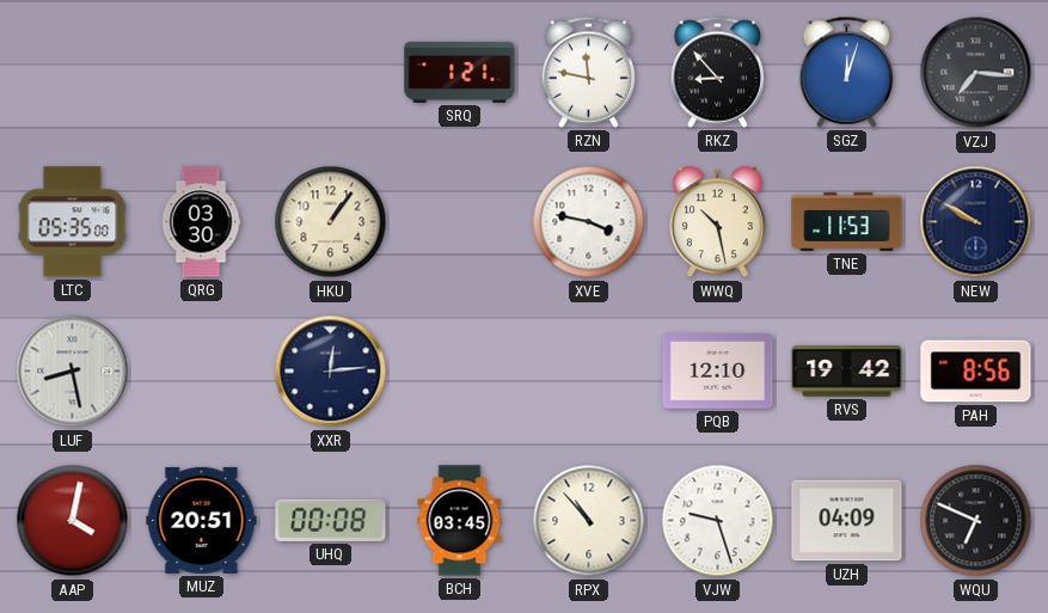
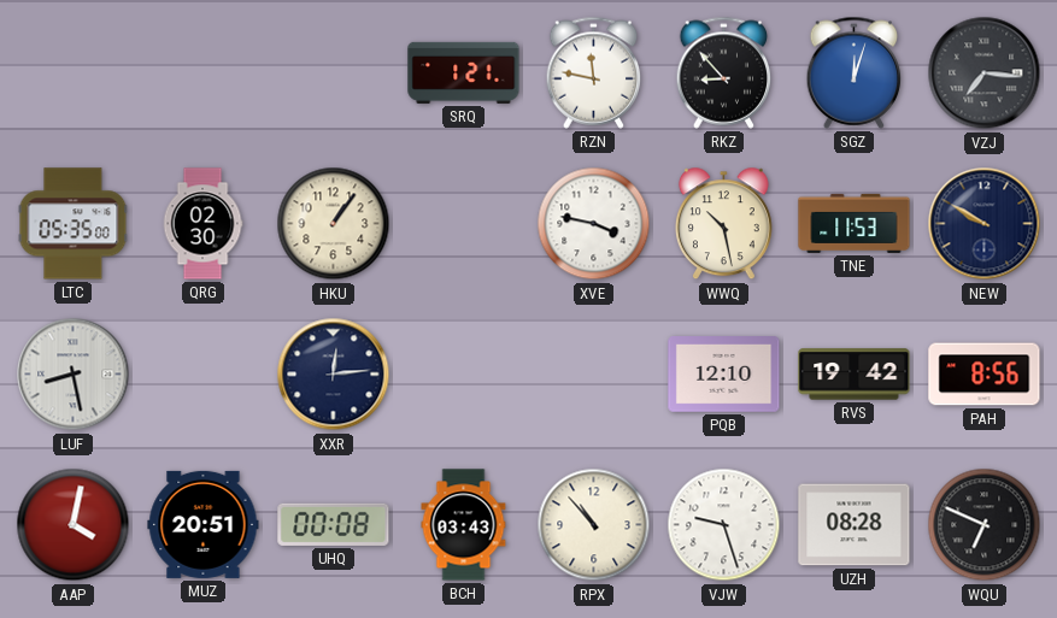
QRG: 03:30 -> 02:30
BCH: 03:45 -> 03:43
UZH: 04:09 -> 08:28
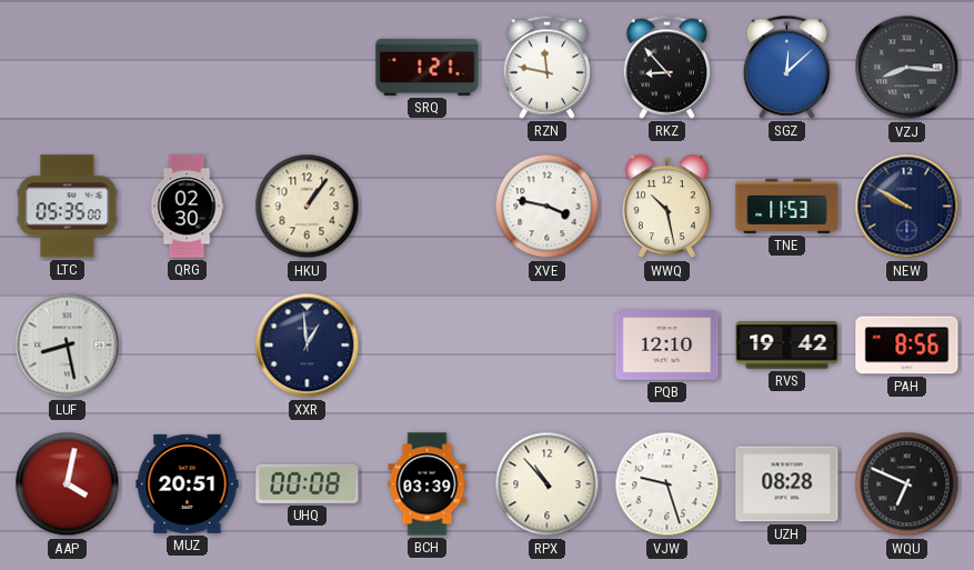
SGZ: 12:03 -> 12:08
VZJ: 7:16 -> 8:16
XXR: 12:14 -> 12:59
BCH: 03:43 -> 03:39
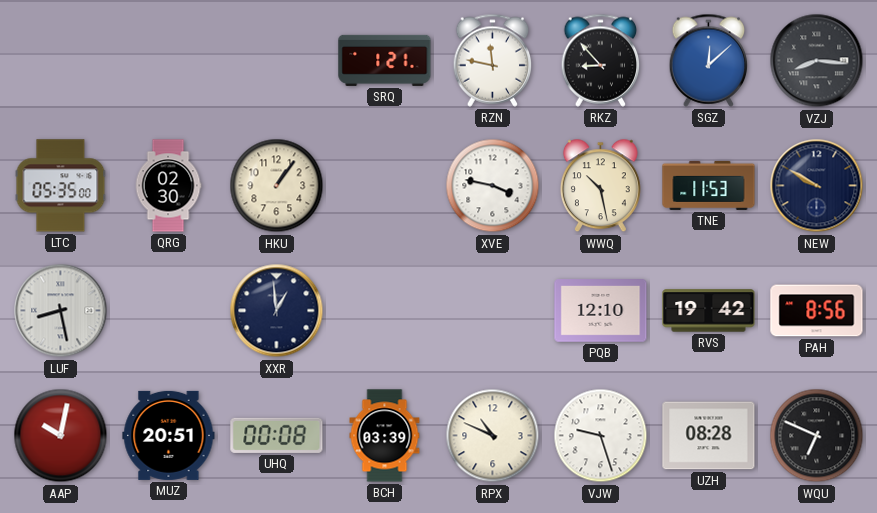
AAP: 4:02 -> 10:02
RPX: 10:53 -> 10:49
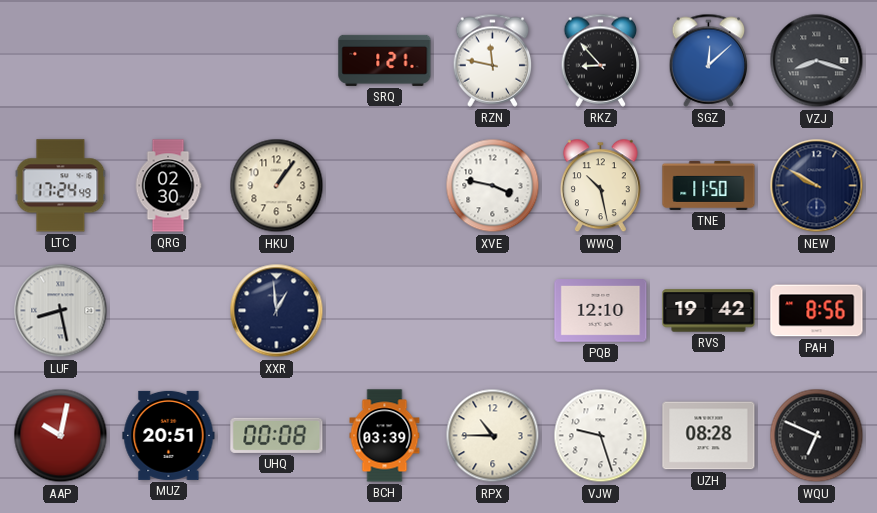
VZJ: 8:16 -> 8:18
LTC: 05:35 -> 17:24
TNE: 11:53 -> 11:50
RPX: 10:49 -> 10:45
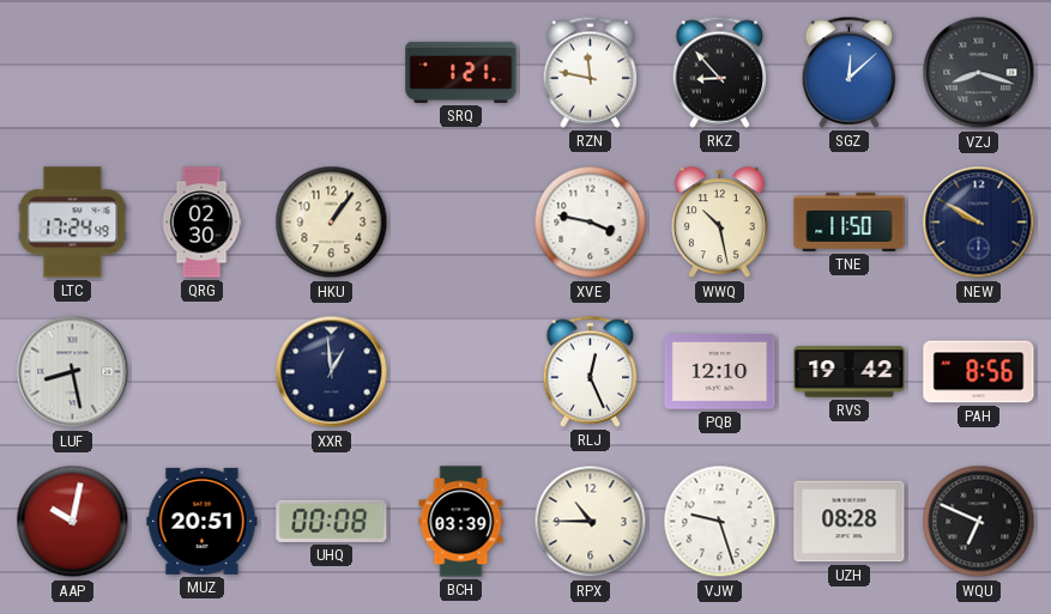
RLJ: none -> 12:26
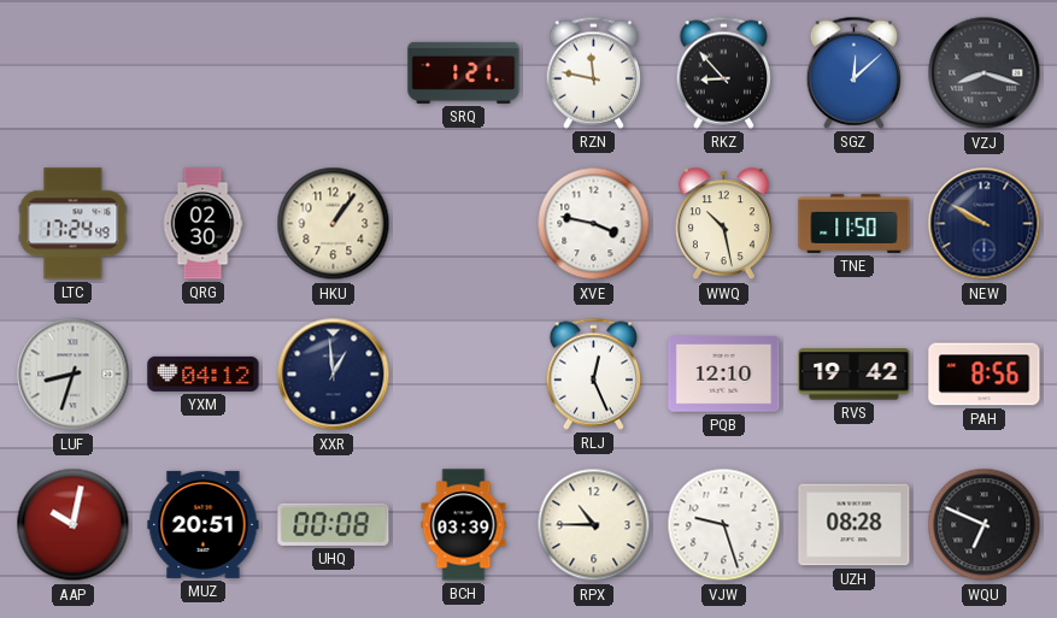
LUF: 8:28 -> 8:33
YXM: none -> 04:12
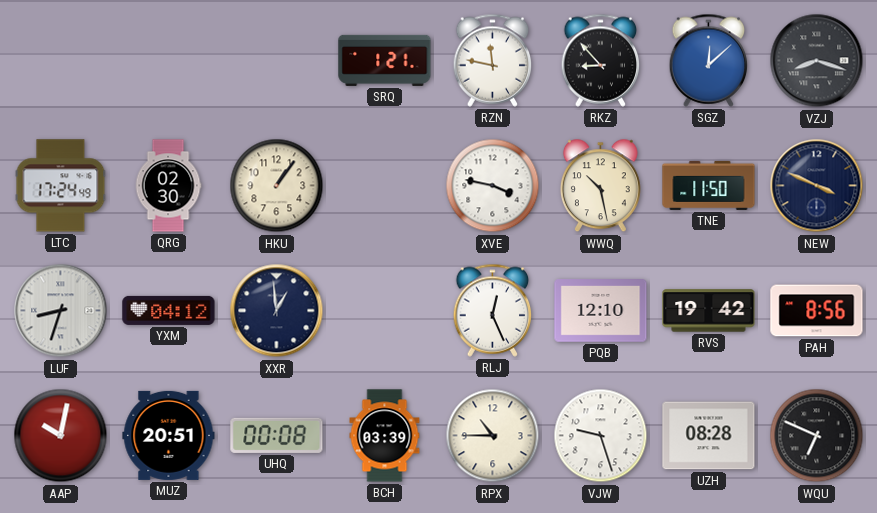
NEW: 9:50 -> 3:49
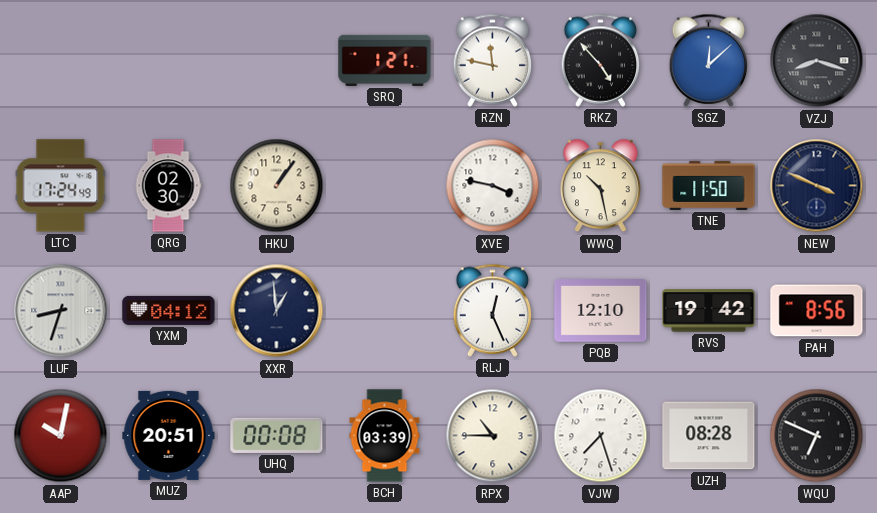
RKZ: 8:53 -> 4:53
VJW: 9:27 -> 7:27
